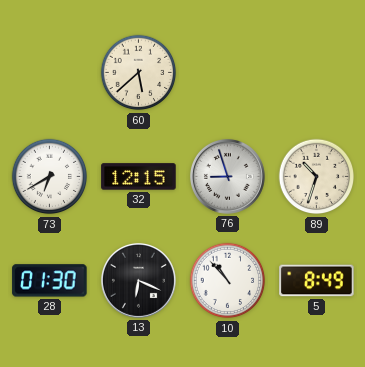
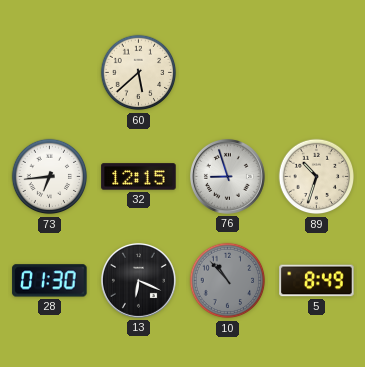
73: 6:40 -> 6:44
10 dial: white -> grey
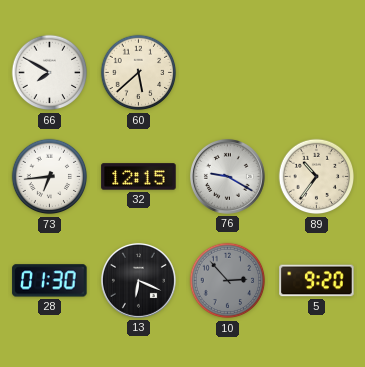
66: none -> 7:50
76: 8:57 -> 9:20
89: 10:33 -> 10:36
10: 10:53 -> 2:53
5: 8:49 -> 9:20
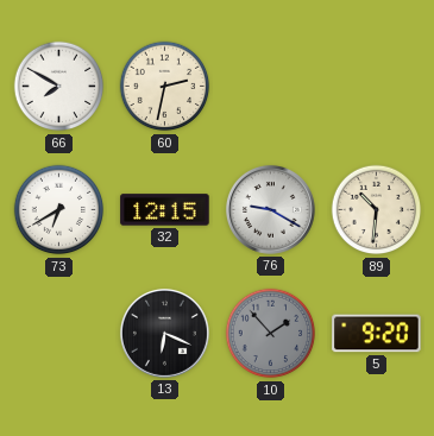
60: 5:38 -> 2:32
73: 6:44 -> 6:40
89: 10:36 -> 10:31
28: 01:30 -> none
10: 2:53 -> 1:53
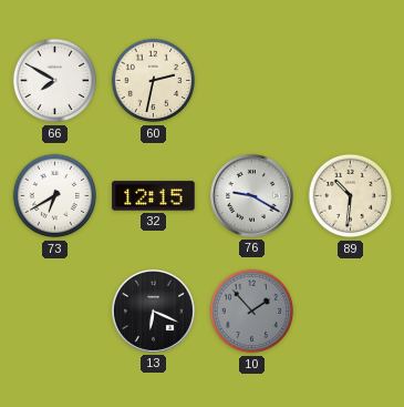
5: 9:20 -> none
